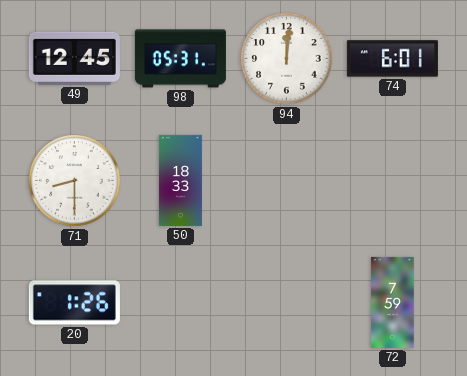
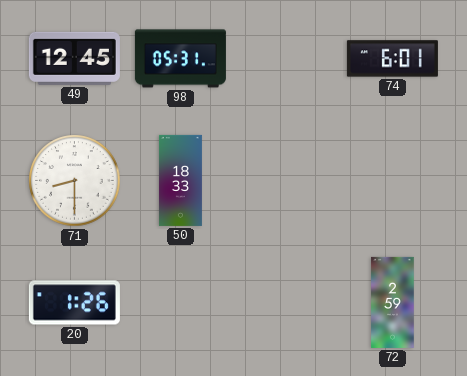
94: 12:01 -> none
72: 7:59 -> 2:59
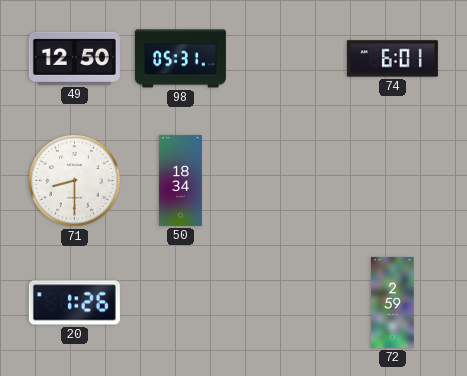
49: 12:45 -> 12:50
50: 18:33 -> 18:34
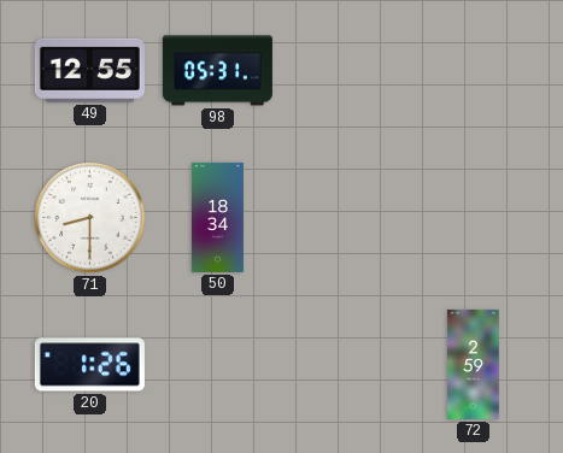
49: 12:50 -> 12:55
74: 6:01 -> none
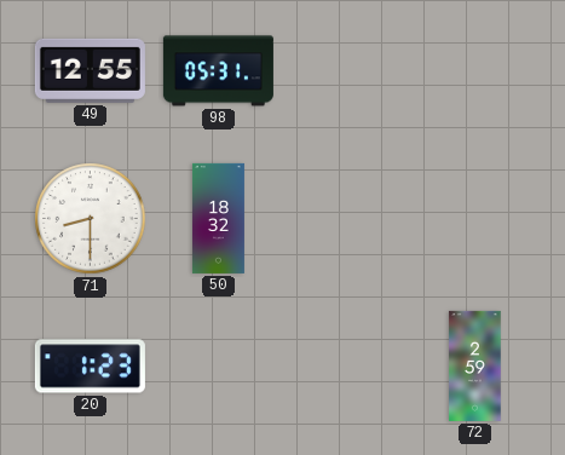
50: 18:34 -> 18:32
20: 1:26 -> 1:23
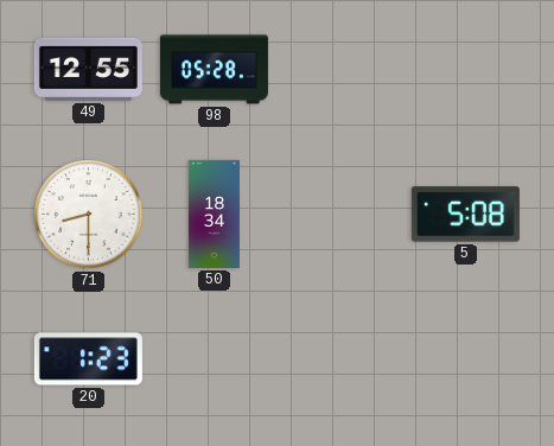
98: 05:31 -> 05:28
50: 18:32 -> 18:34
5: none -> 5:08
72: 2:59 -> none
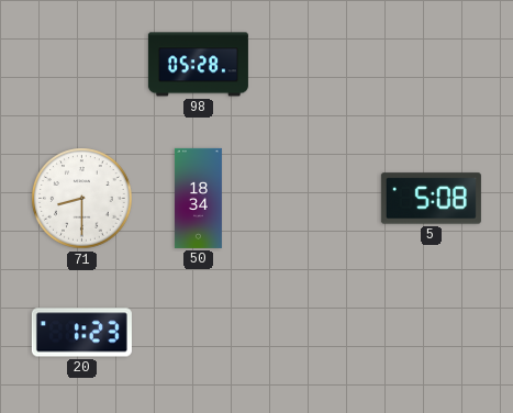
49: 12:55 -> none
